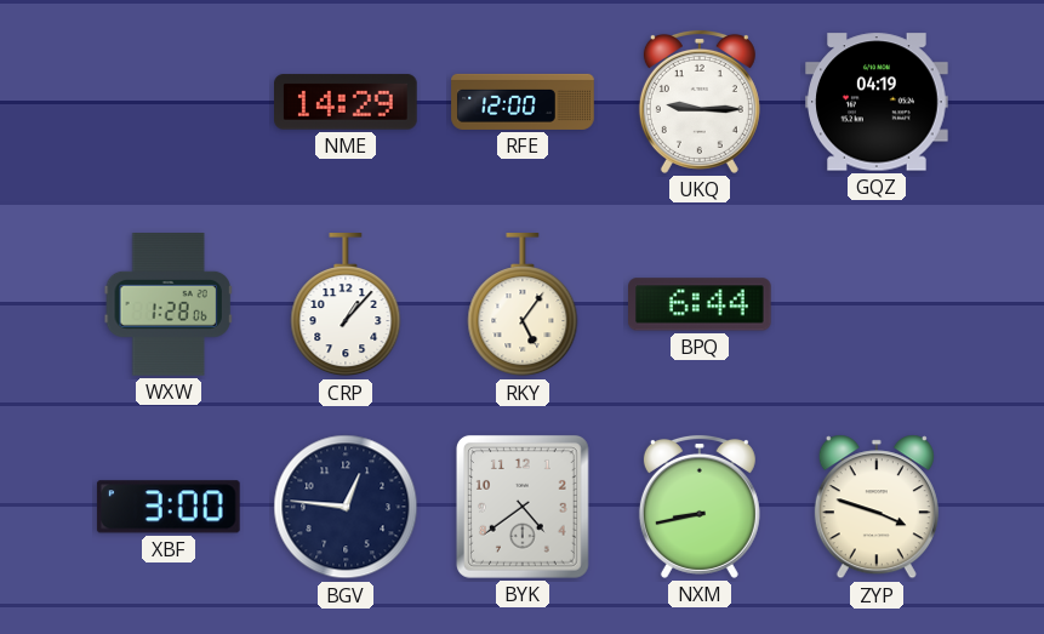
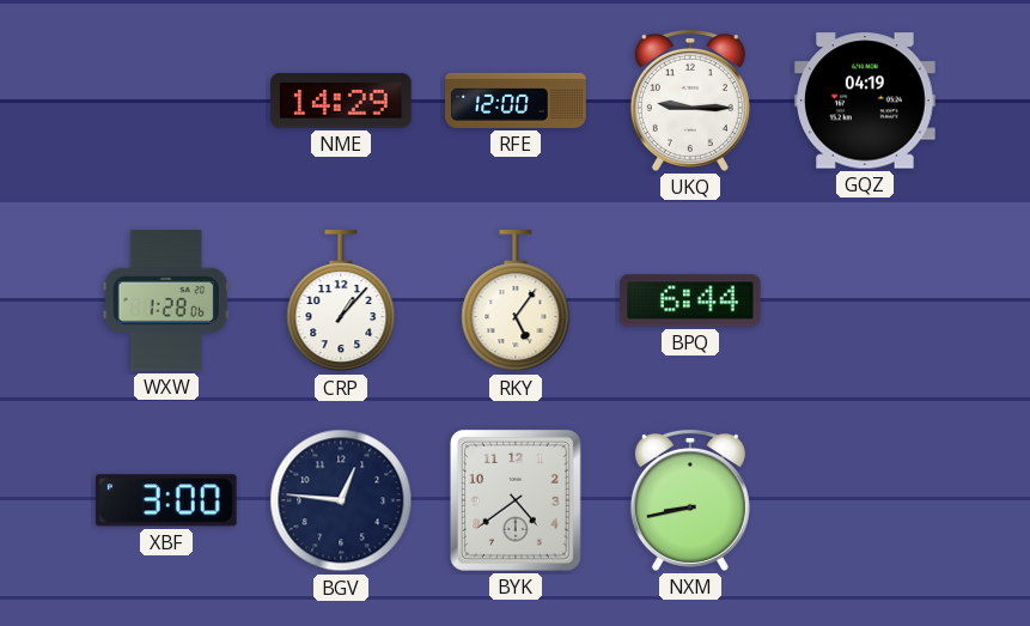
ZYP: 3:48 -> none
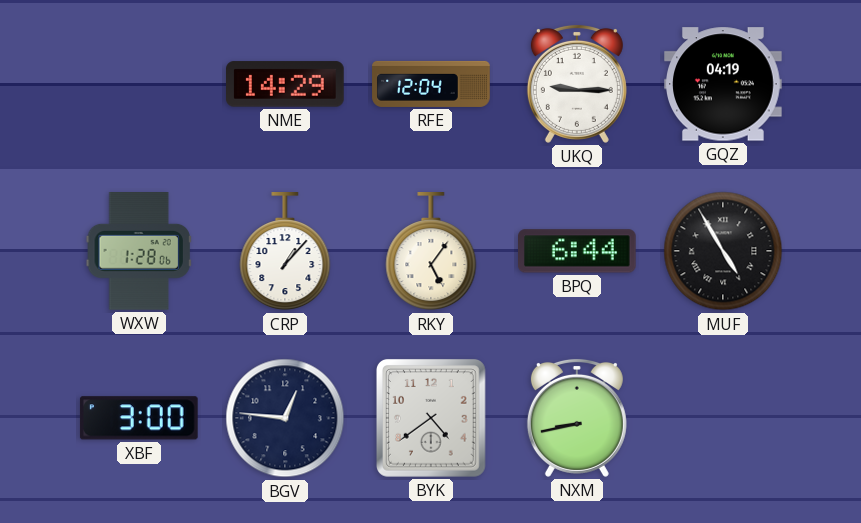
RFE: 12:00 -> 12:04
MUF: none -> 4:55
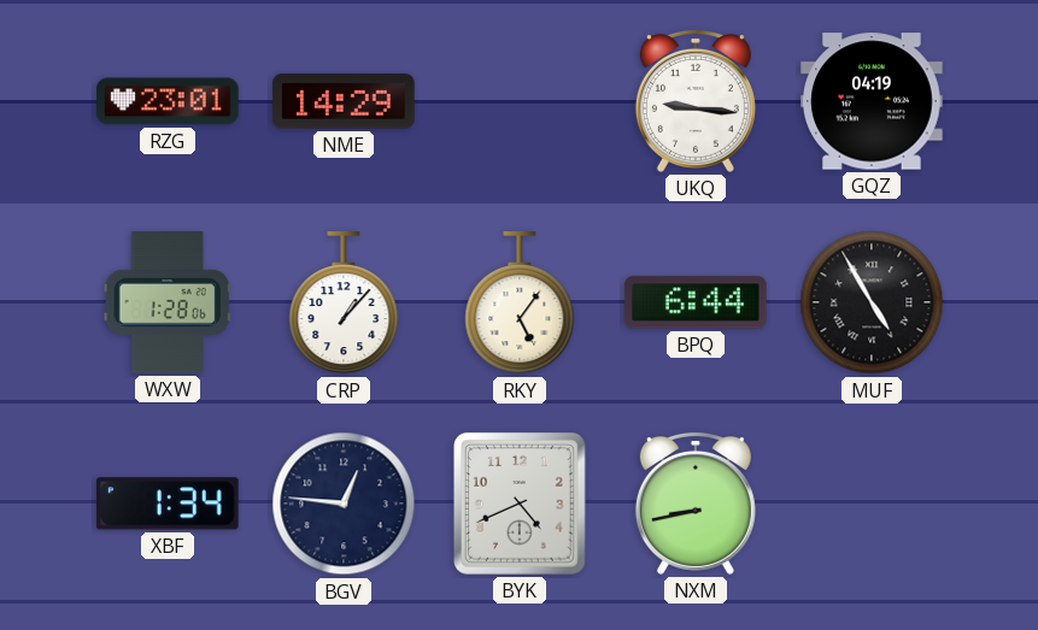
RZG: none -> 23:01
RFE: 12:04 -> none
UKQ: 9:15 -> 9:16
XBF: 3:00 -> 1:34
BYK: 4:39 -> 4:41
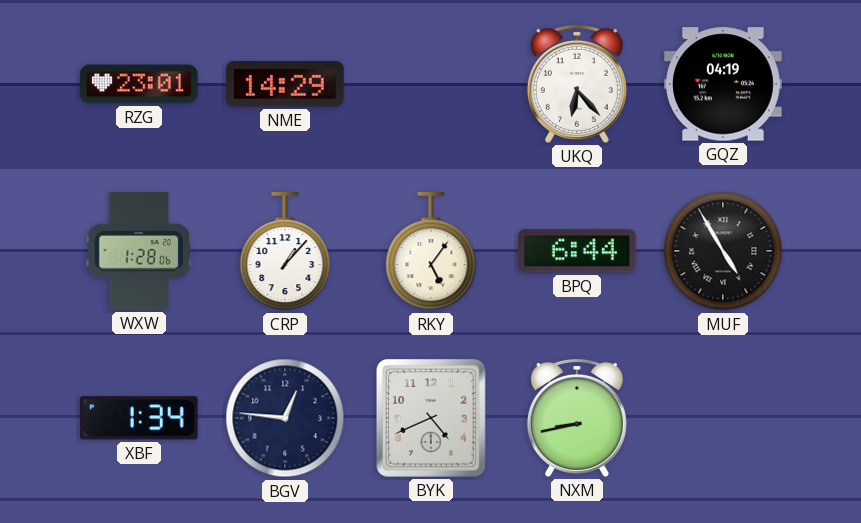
UKQ: 9:16 -> 6:23
